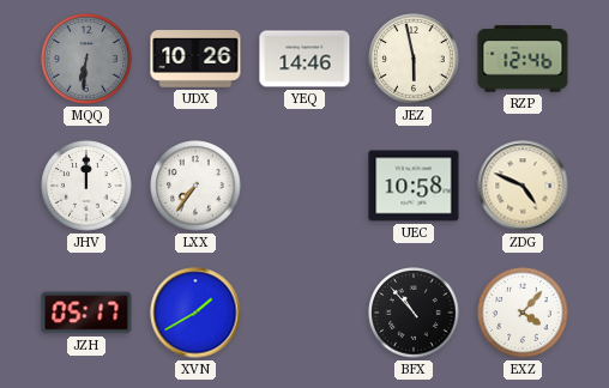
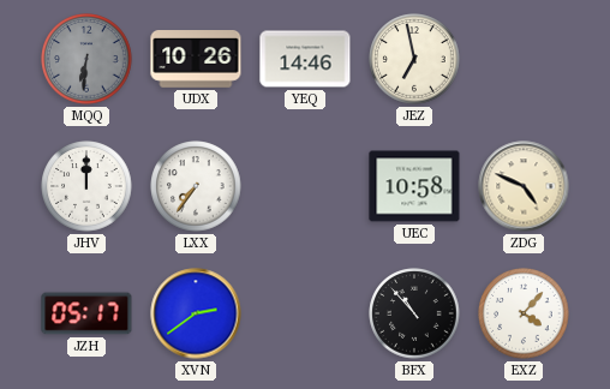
JEZ: 5:58 -> 6:58
RZP: 12:46 -> none
XVN: 1:40 -> 2:39
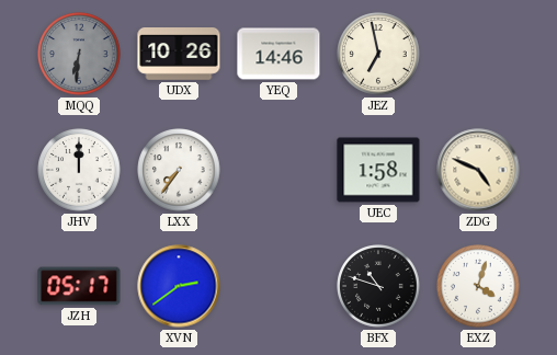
UEC: 10:58 -> 1:58
BFX: 10:53 -> 10:48
EXZ: 4:07 -> 4:03
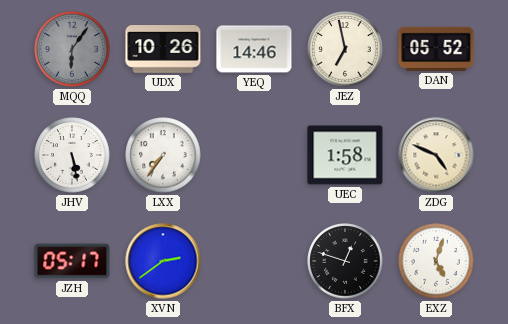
MQQ: 6:31 -> 6:06
DAN: none -> 05:52
JHV: 12:00 -> 5:28
BFX: 10:48 -> 12:48
EXZ: 4:03 -> 5:03
